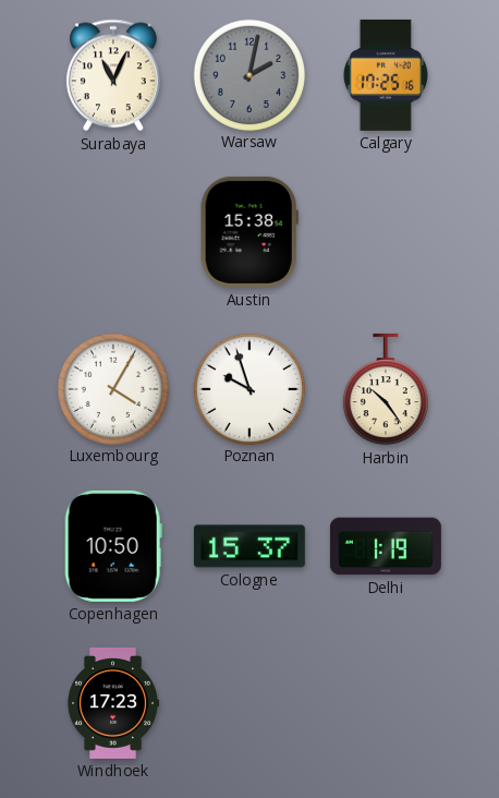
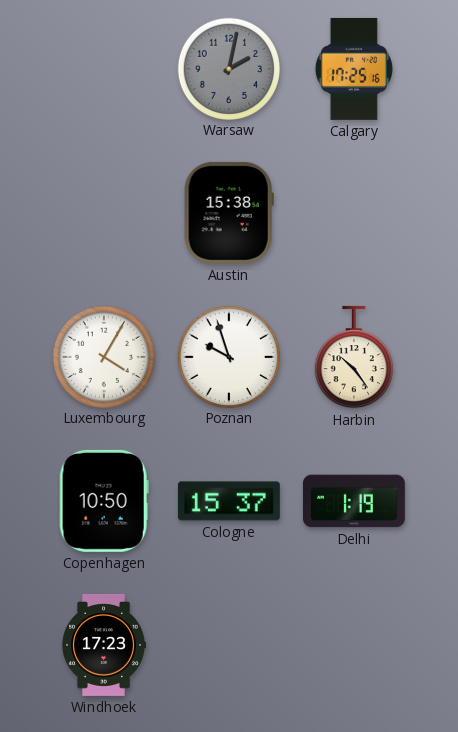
Surabaya: 11:04 -> none
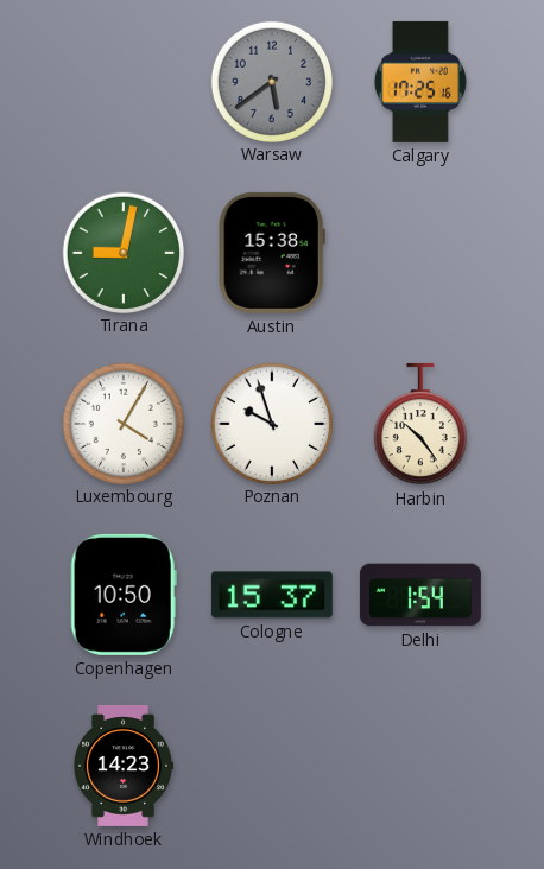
Warsaw: 2:02 -> 5:39
Tirana: none -> 9:02
Delhi: 1:19 -> 1:54
Windhoek: 17:23 -> 14:23
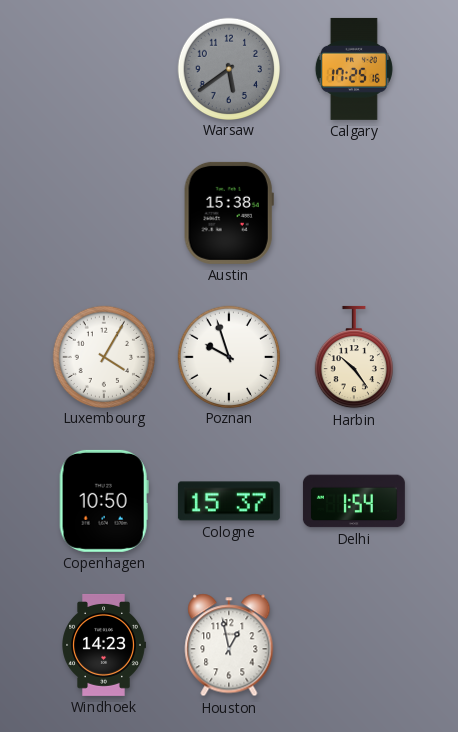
Tirana: 9:02 -> none
Houston: none -> 12:58
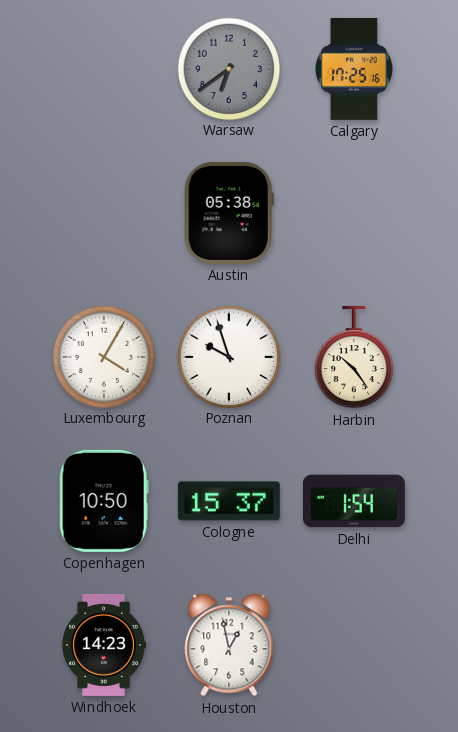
Warsaw: 5:39 -> 6:39
Austin: 15:38 -> 05:38
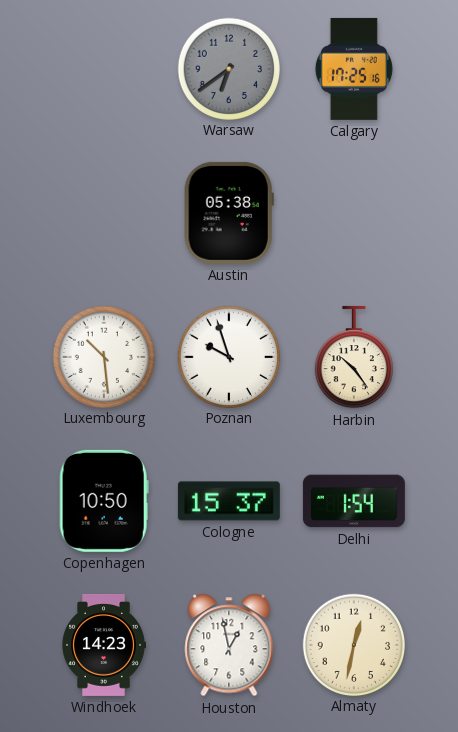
Luxembourg: 4:05 -> 10:29
Almaty: none -> 12:32
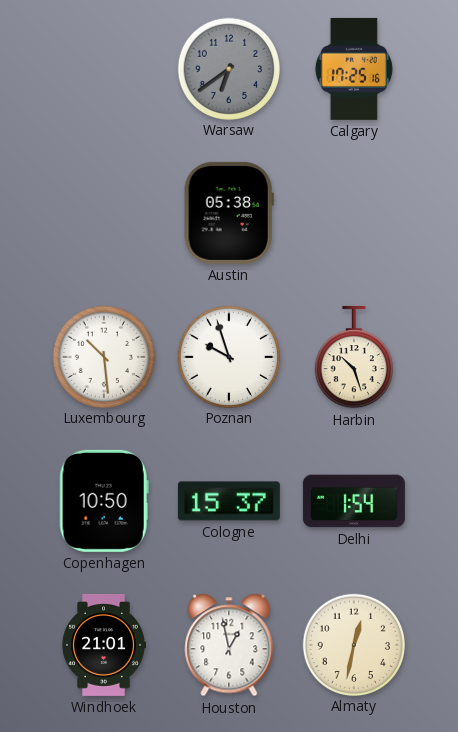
Harbin: 10:24 -> 10:27
Windhoek: 14:23 -> 21:01
